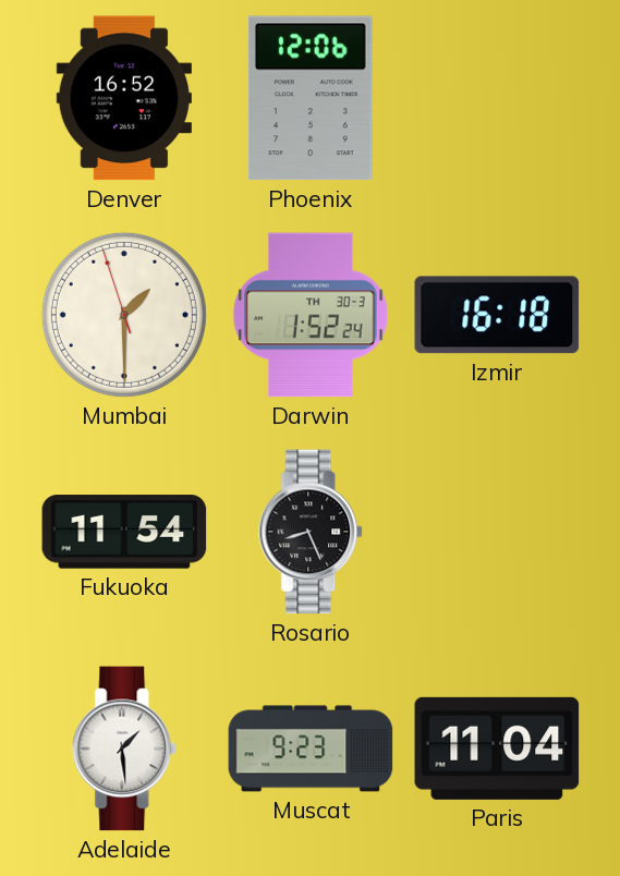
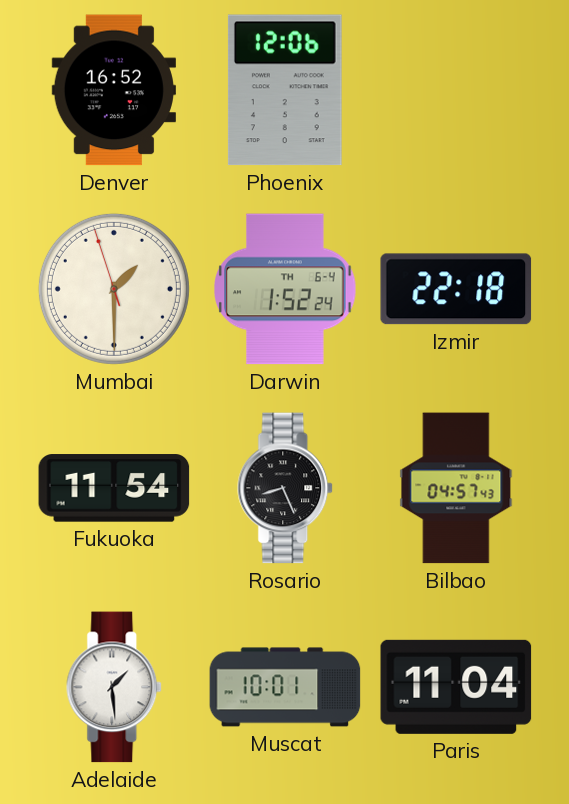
Darwin date: TH 30-3 -> TH 6-4
Izmir: 16:18 -> 22:18
Bilbao: none -> 04:57
Muscat: 9:23 -> 10:01
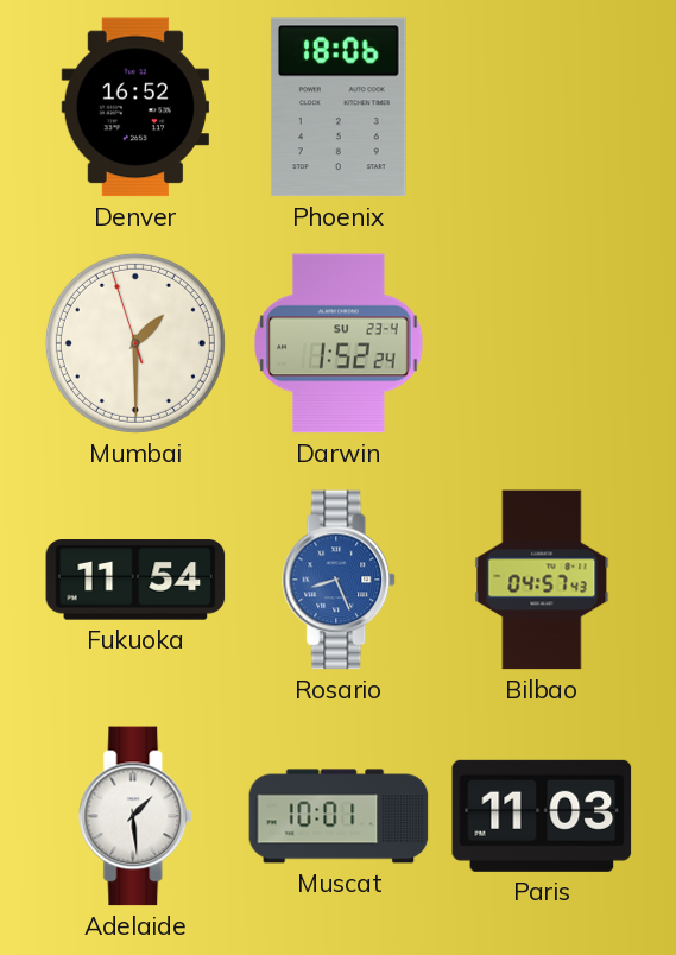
Phoenix: 12:06 -> 18:06
Darwin date: TH 6-4 -> SU 23-4
Izmir: 22:18 -> none
Rosario dial: black -> blue
Paris: 11:04 -> 11:03
